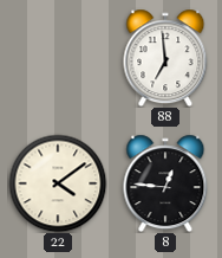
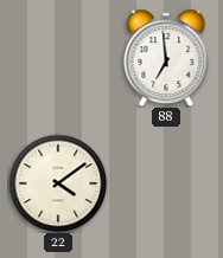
8: 12:46 -> none
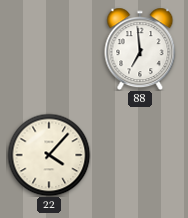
22: 4:09 -> 4:07
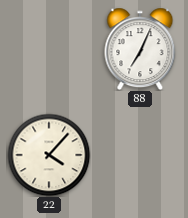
88: 6:59 -> 7:04
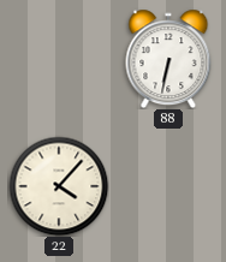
88: 7:04 -> 6:32
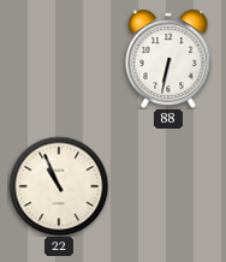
22: 4:07 -> 10:56
